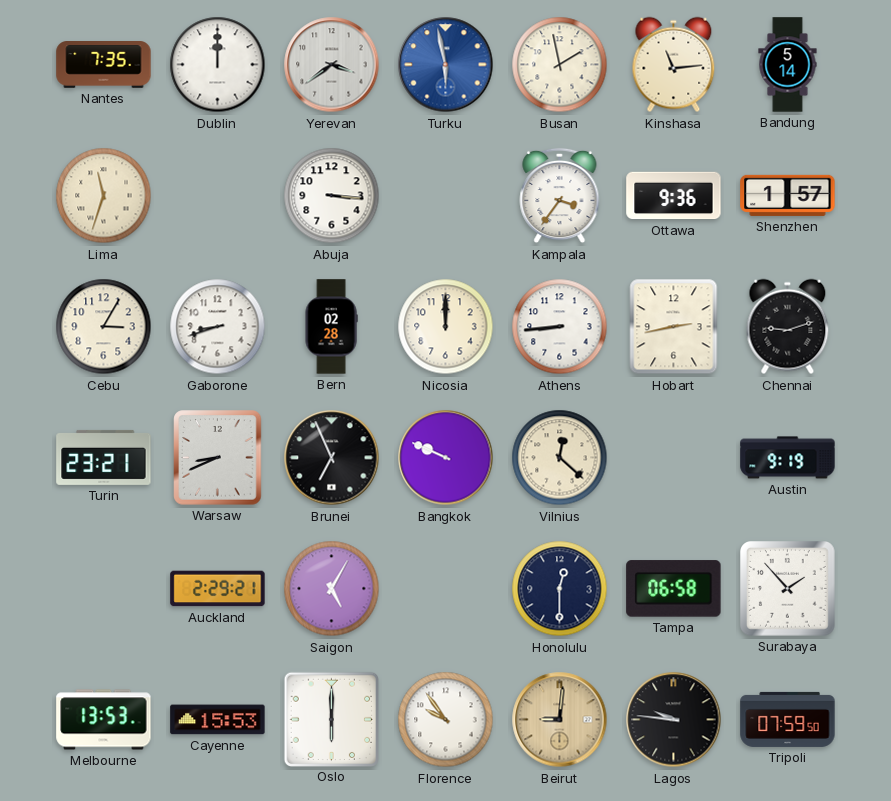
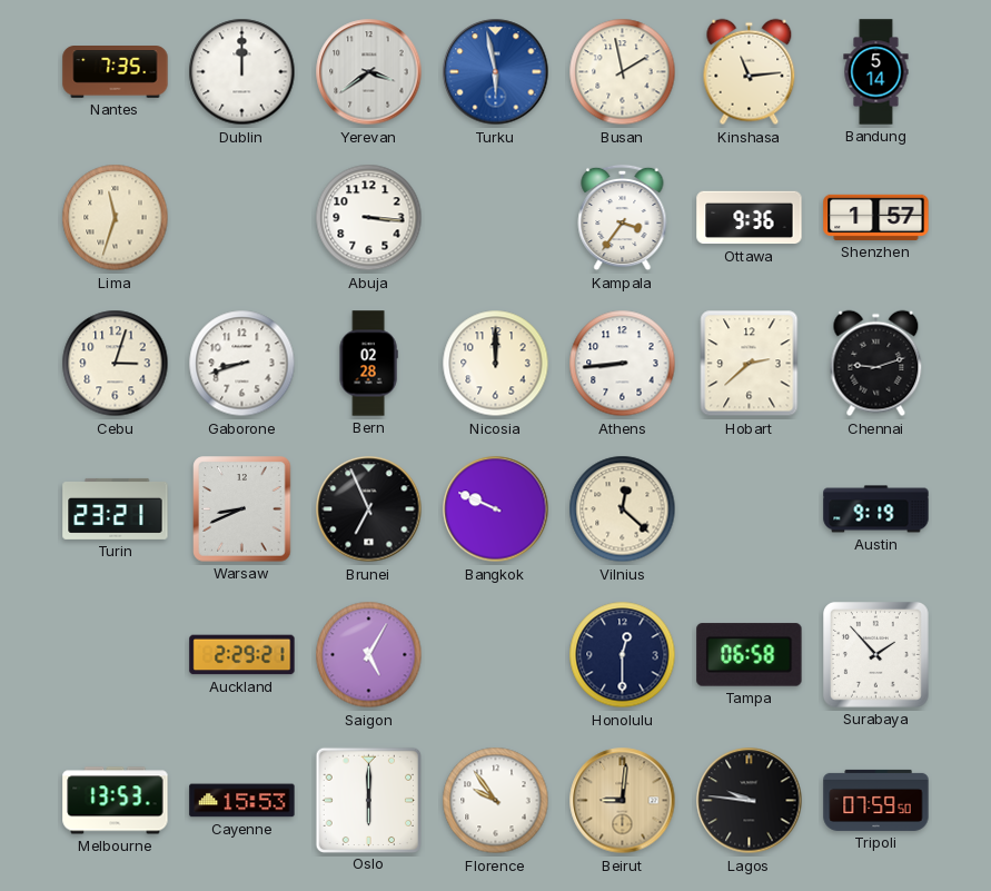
Cebu: 3:05 -> 3:03
Hobart: 2:43 -> 2:38
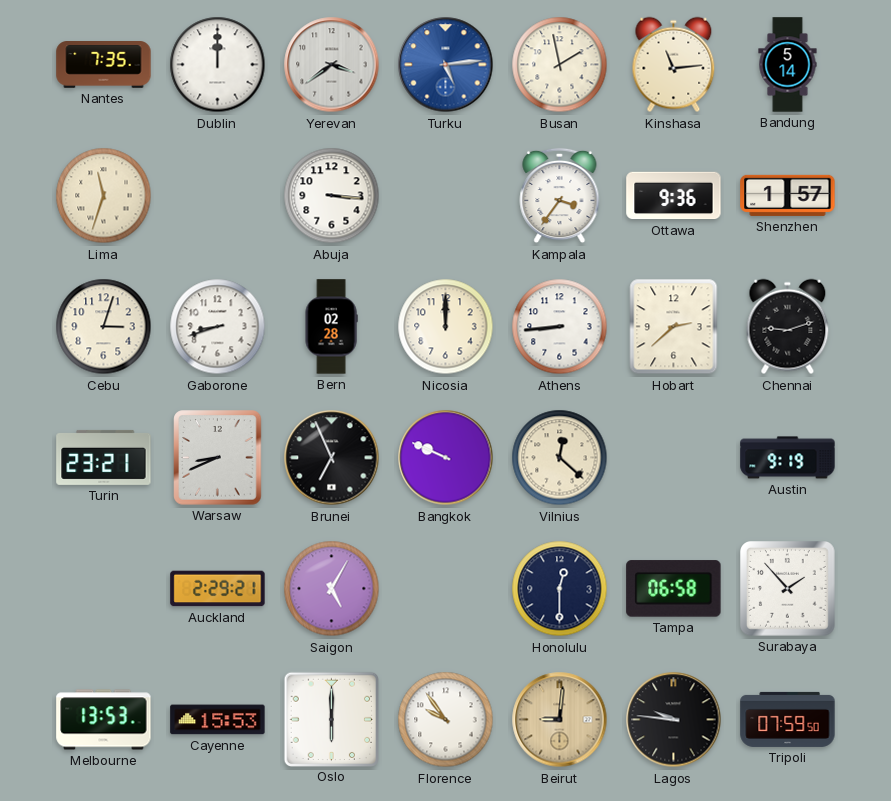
Turku: 5:58 -> 5:14
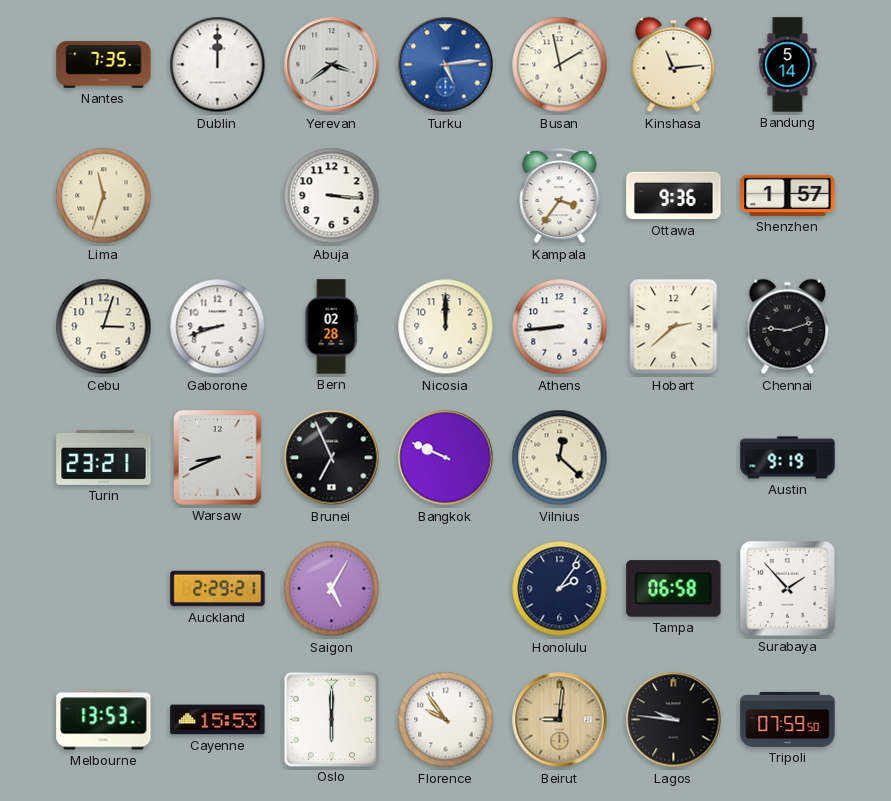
Honolulu: 12:30 -> 2:06
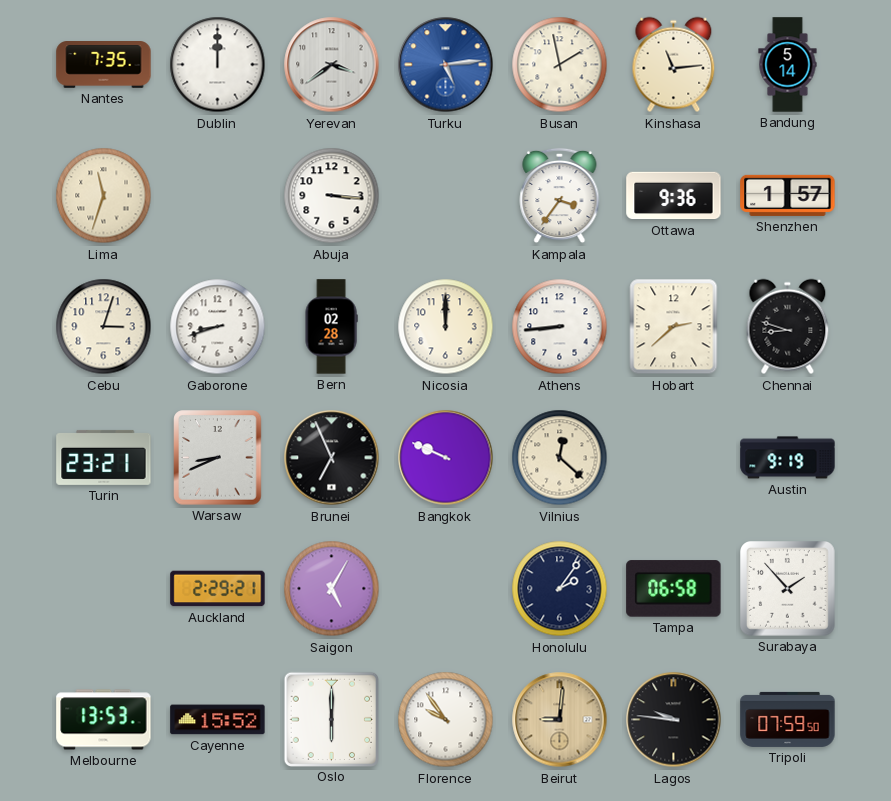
Chennai: 9:12 -> 8:48
Cayenne: 15:53 -> 15:52
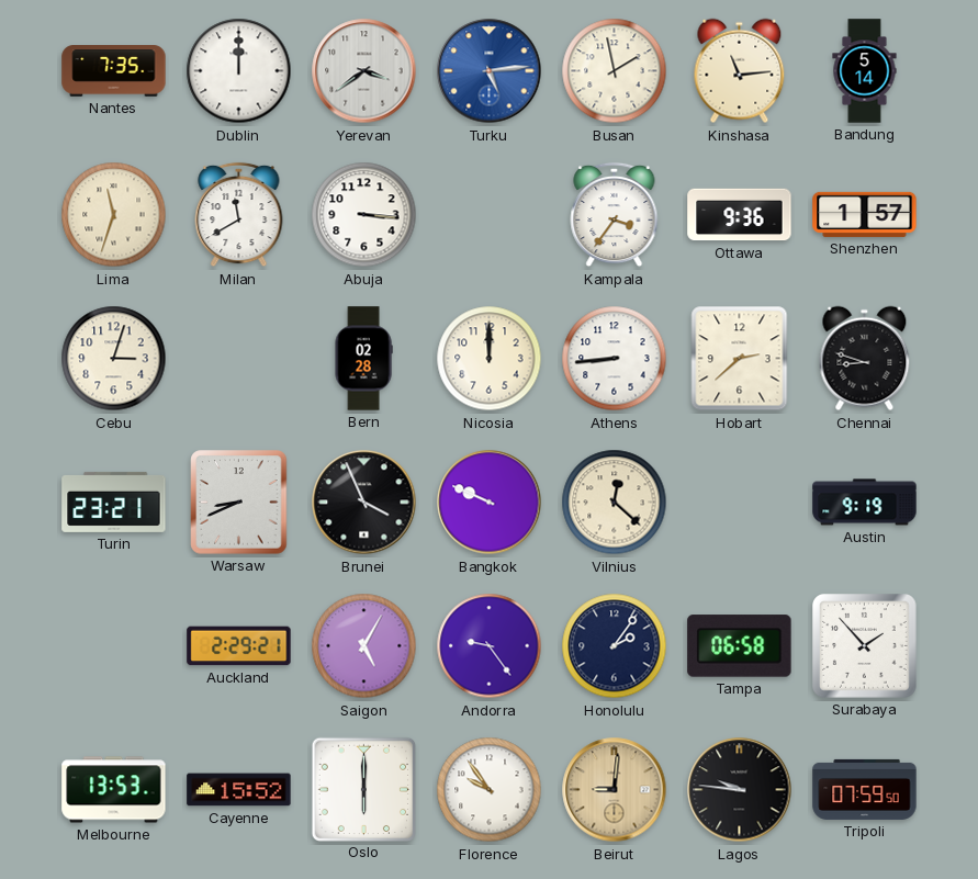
Milan: none -> 11:40
Gaborone: 8:42 -> none
Brunei: 6:56 -> 3:56
Andorra: none -> 9:24
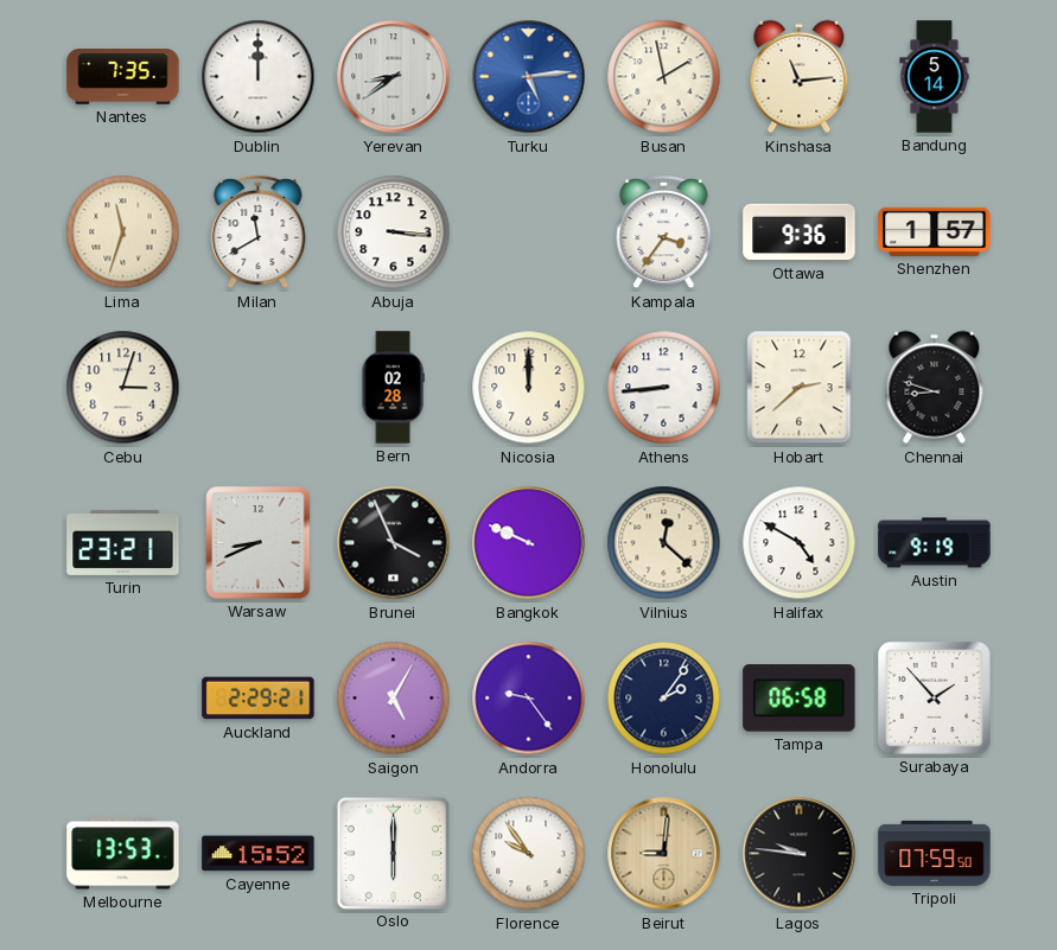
Yerevan: 3:39 -> 8:39
Halifax: none -> 4:50
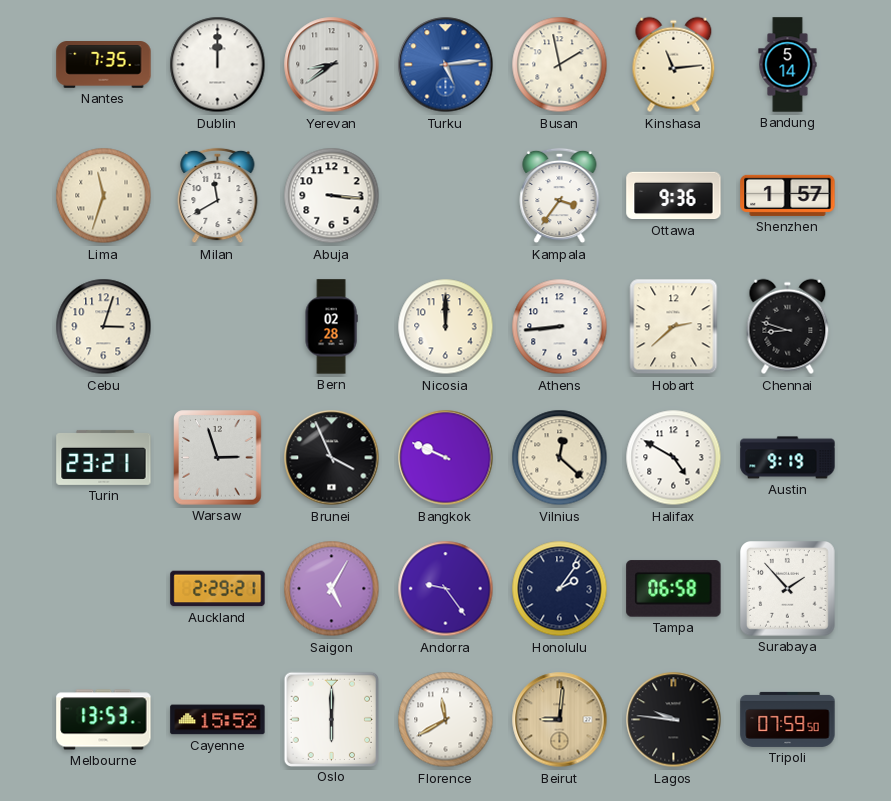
Warsaw: 8:41 -> 2:57
Florence: 9:54 -> 11:40
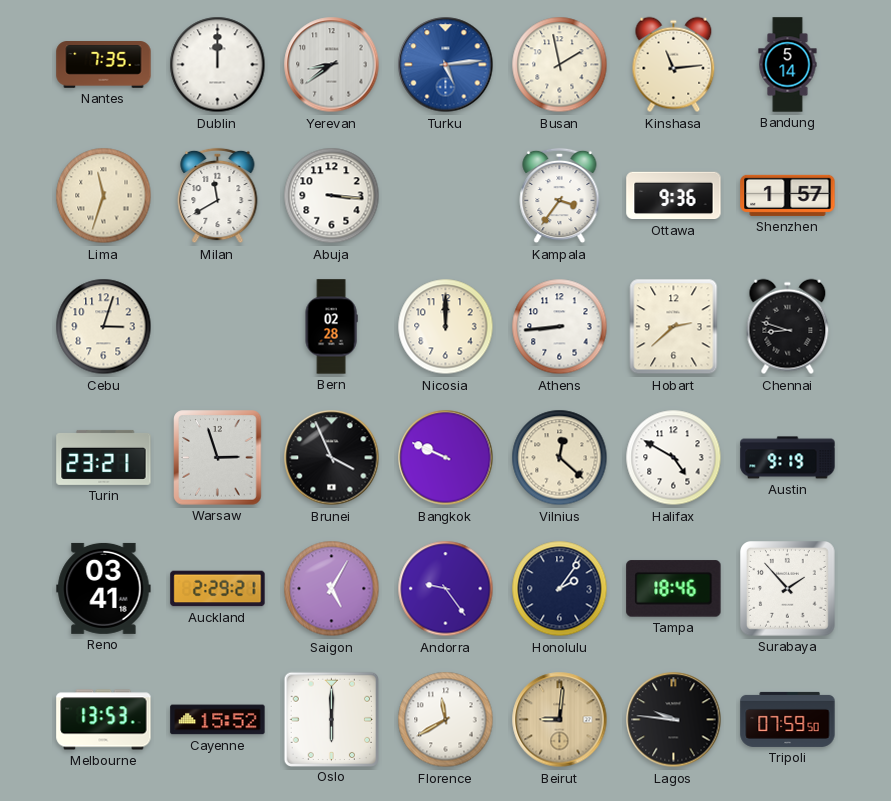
Reno: none -> 03:41
Tampa: 06:58 -> 18:46
